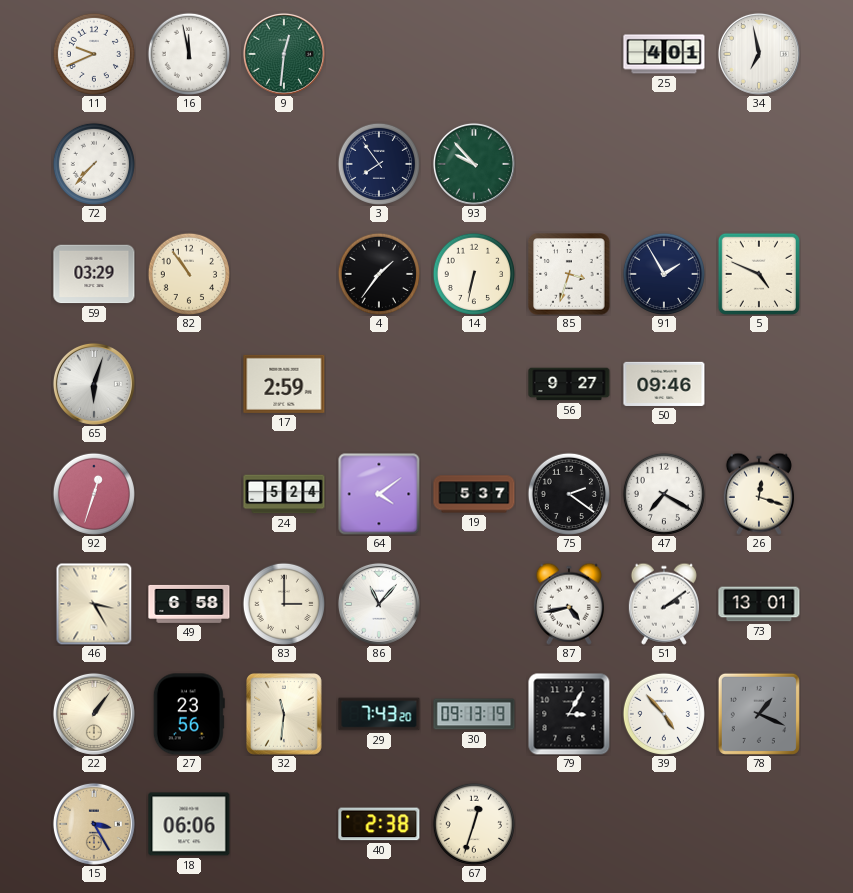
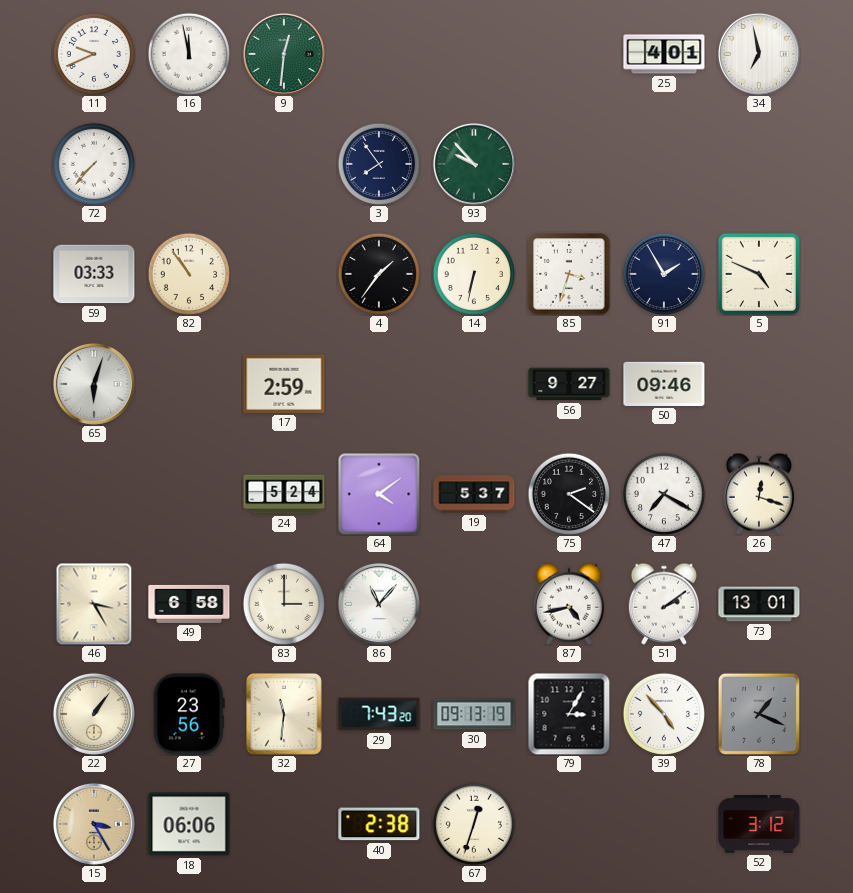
59: 03:29 -> 03:33
92: 12:33 -> none
52: none -> 3:12
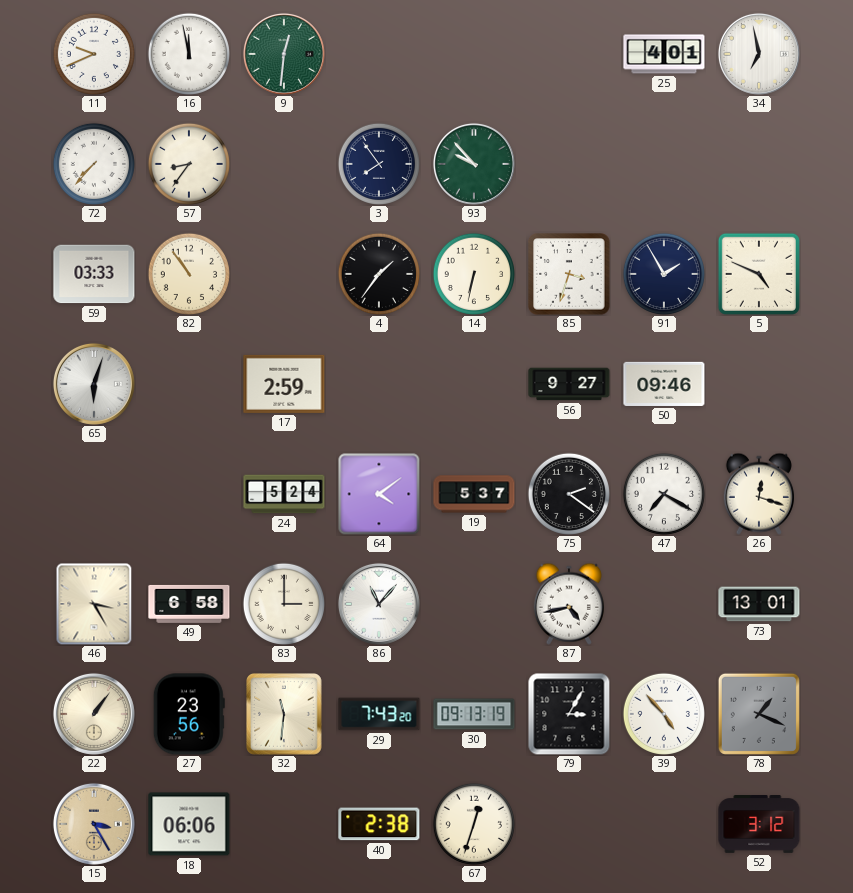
57: none -> 8:36
51: 2:09 -> none
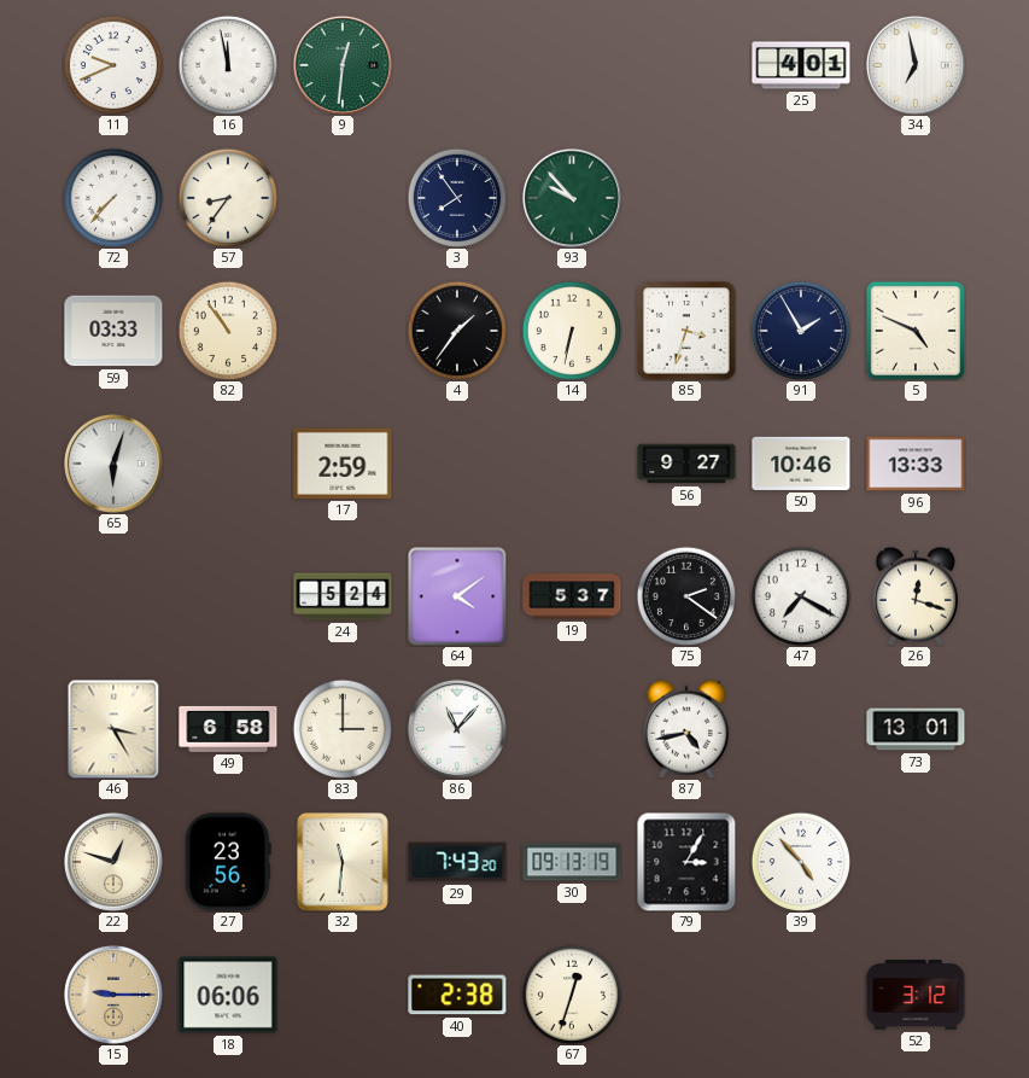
50: 09:46 -> 10:46
96: none -> 13:33
22: 1:06 -> 12:48
78: 1:19 -> none
15: 3:25 -> 9:15
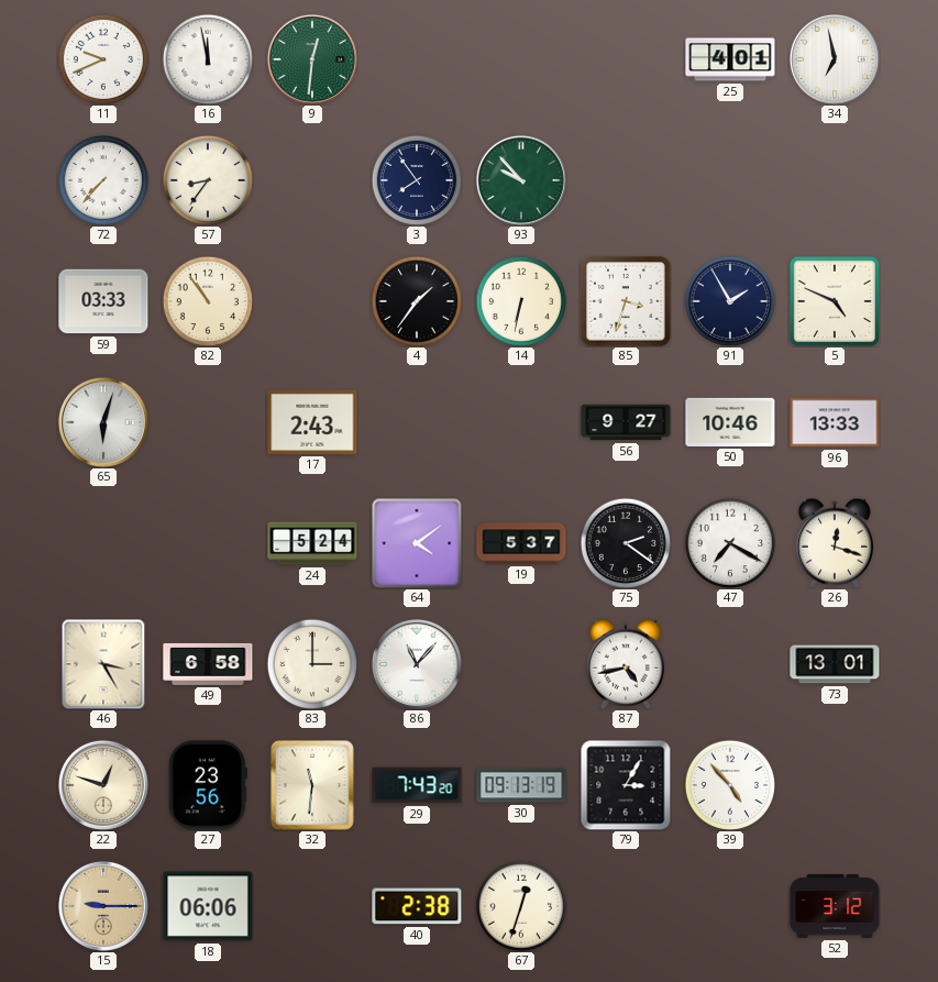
17: 2:59 -> 2:43
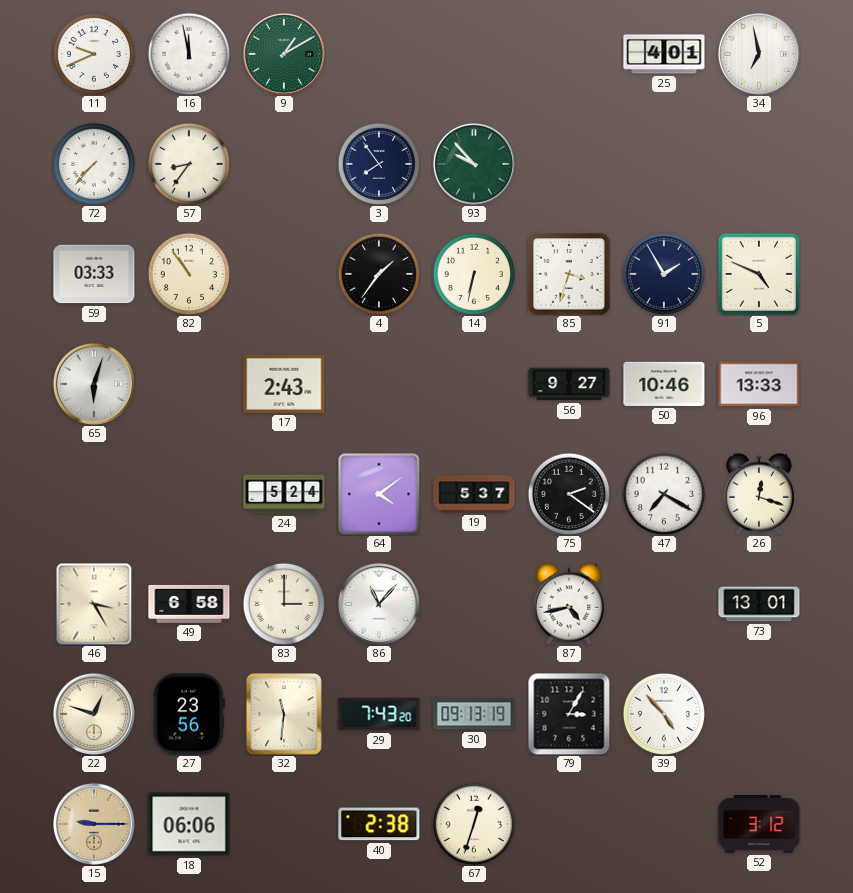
9: 12:31 -> 1:10
